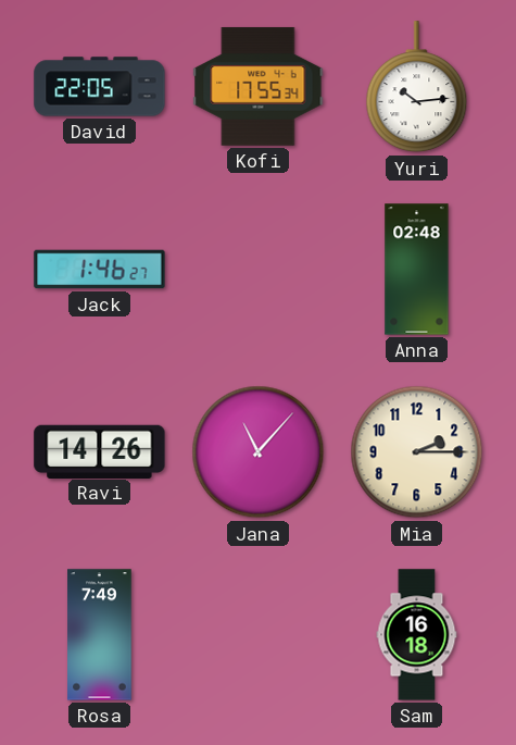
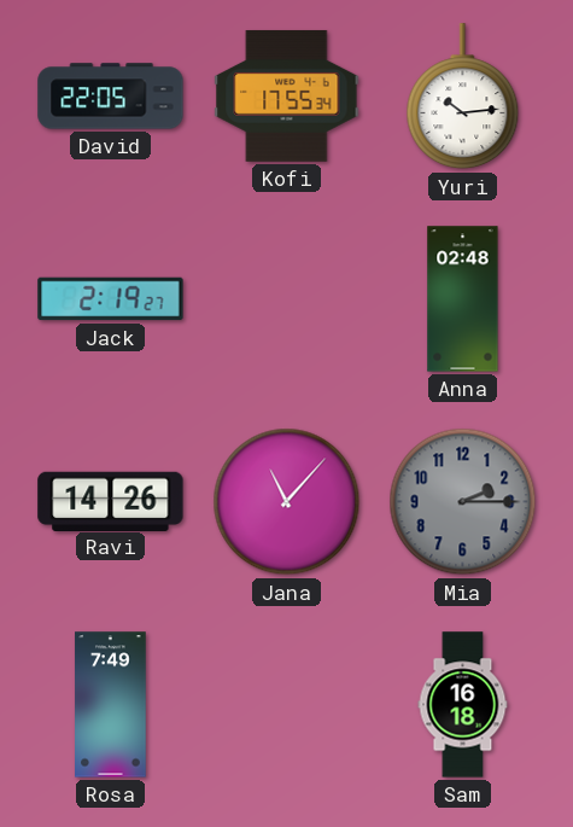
Jack: 1:46 -> 2:19
Mia dial: cream -> grey
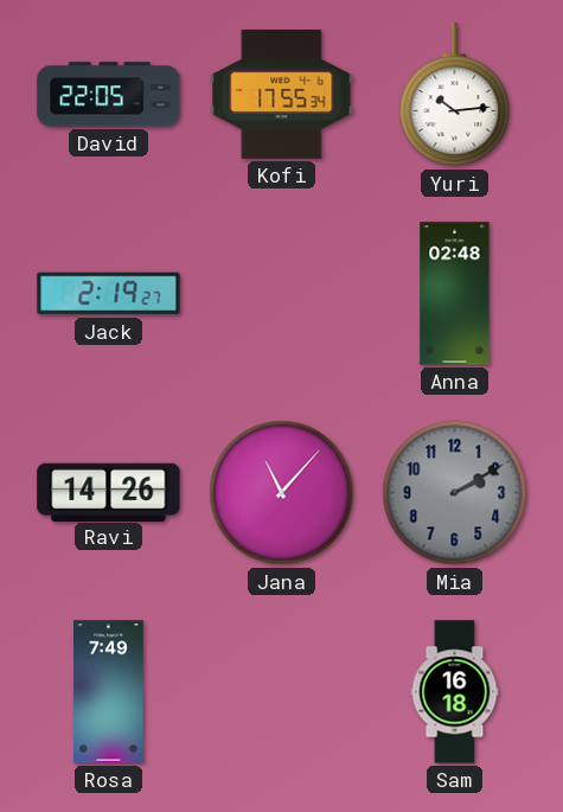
Mia: 2:15 -> 2:10
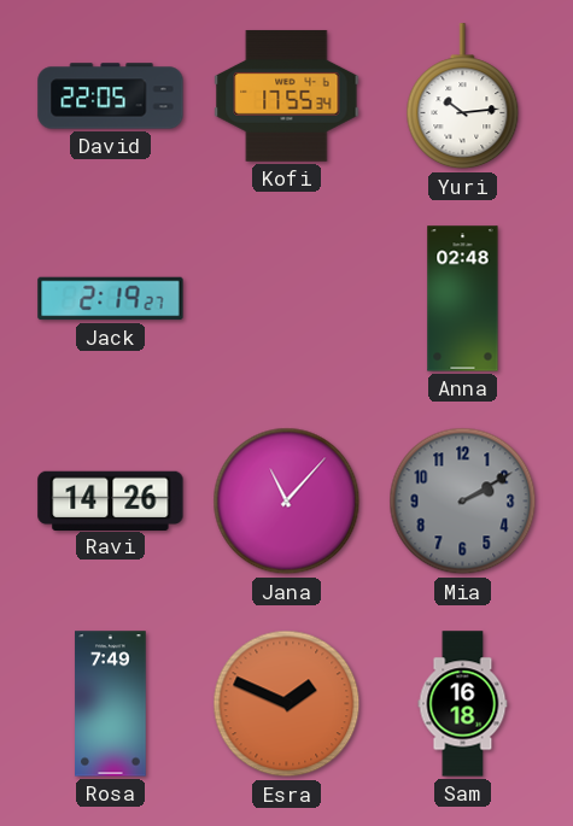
Esra: none -> 1:49
